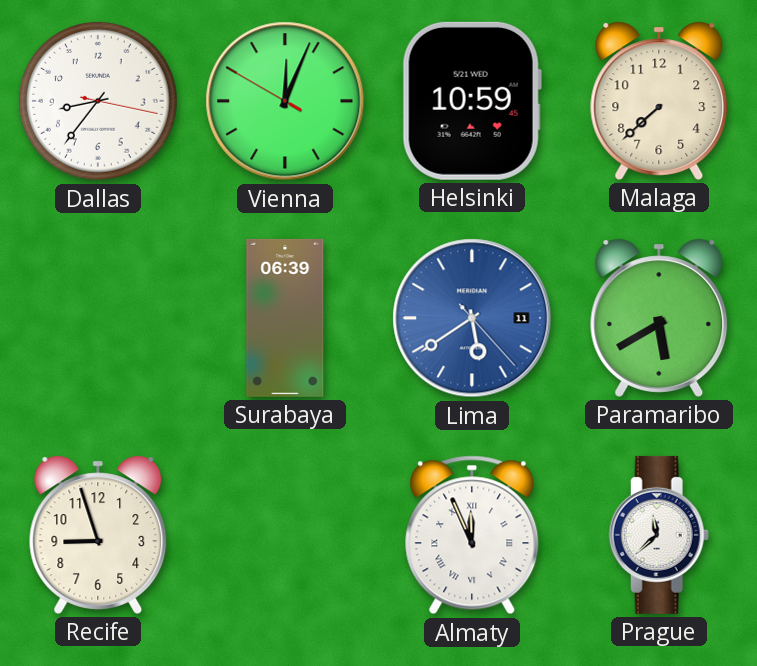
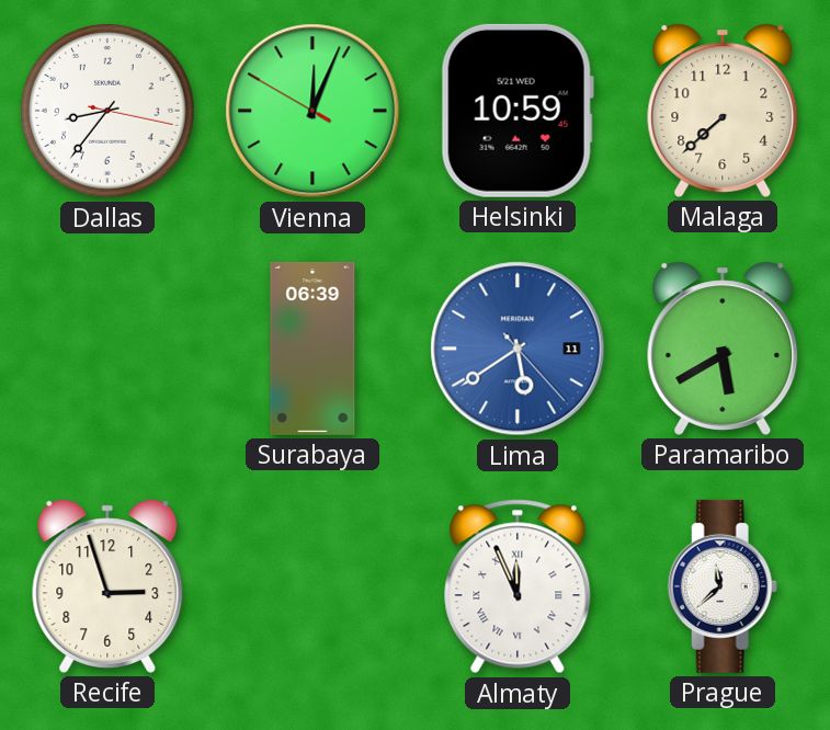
Recife: 8:57 -> 2:57
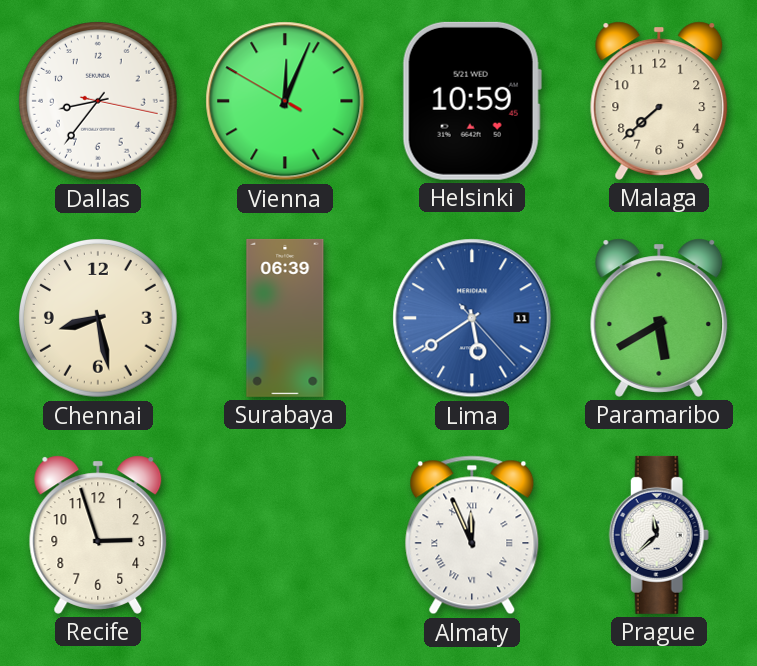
Chennai: none -> 8:28
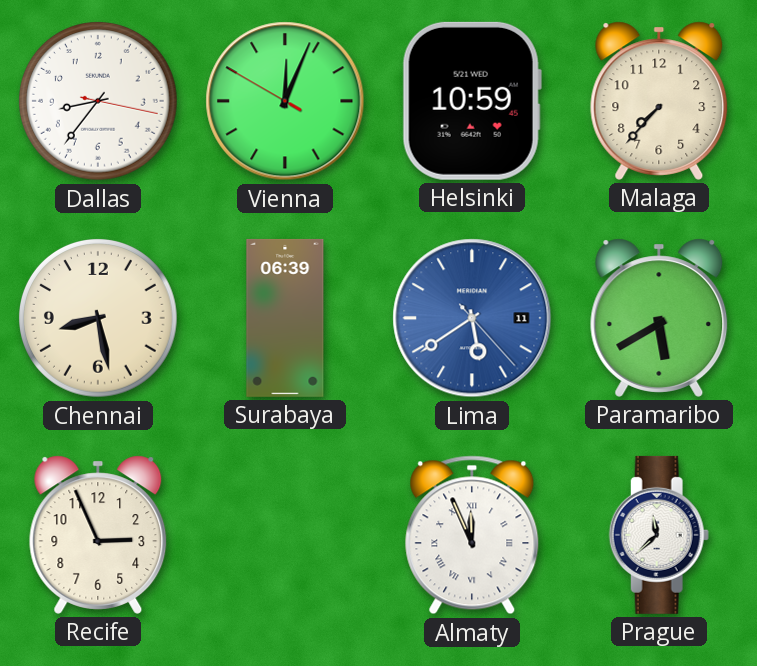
Malaga: 7:38 -> 7:37
Recife: 2:57 -> 2:56
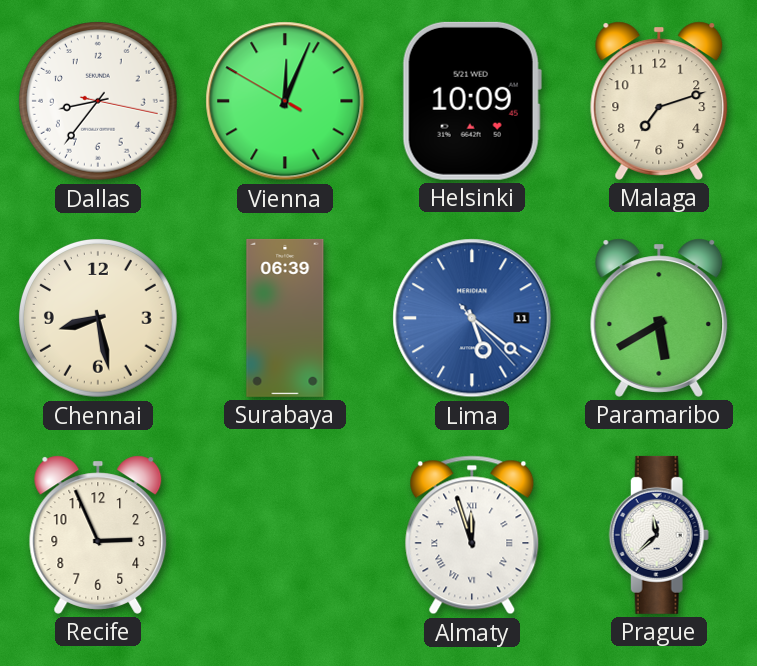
Helsinki: 10:59 -> 10:09
Malaga: 7:37 -> 7:12
Lima: 5:39 -> 5:21
Almaty: 11:56 -> 11:57
